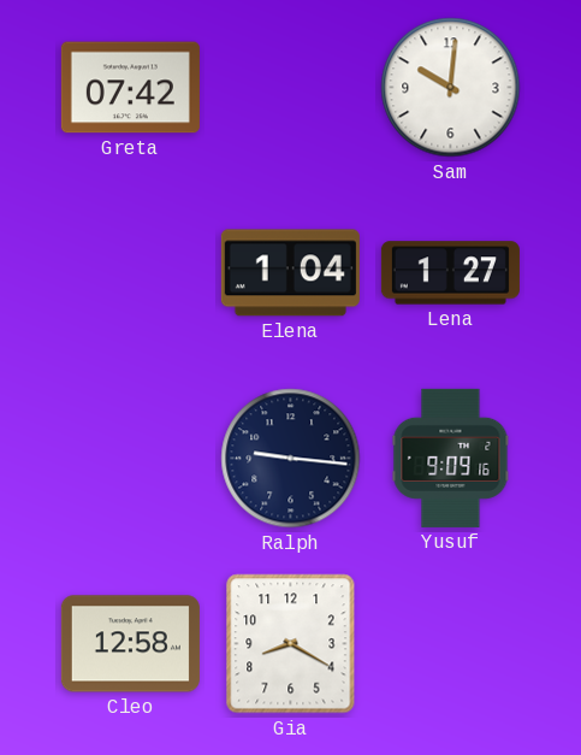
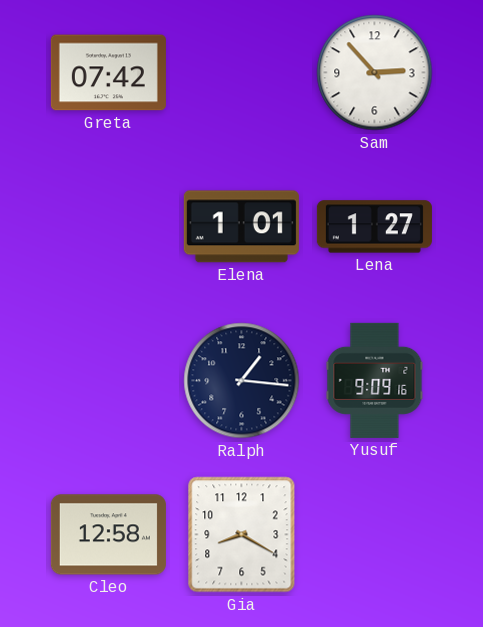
Sam: 10:01 -> 2:53
Elena: 1:04 -> 1:01
Ralph: 9:16 -> 1:16
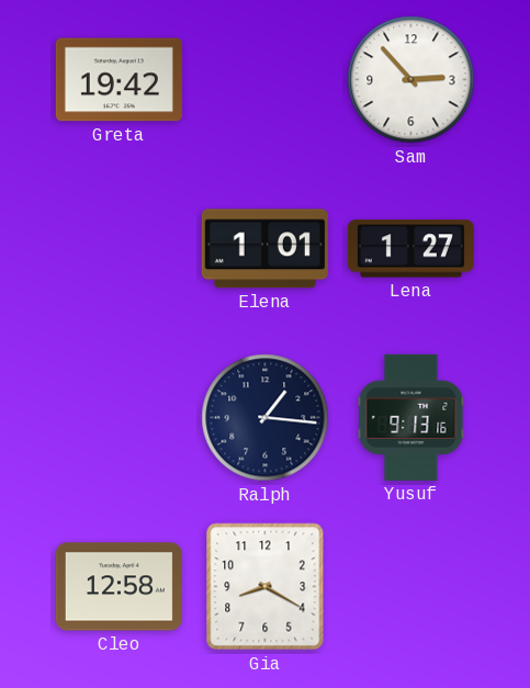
Greta: 07:42 -> 19:42
Yusuf: 9:09 -> 9:13
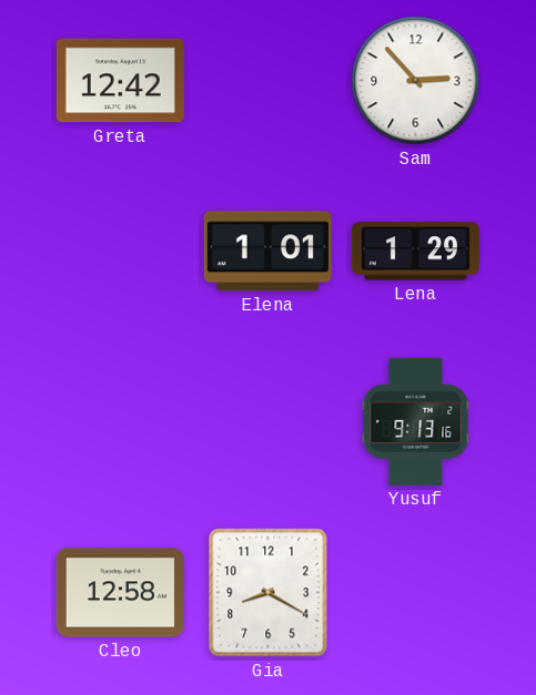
Greta: 19:42 -> 12:42
Lena: 1:27 -> 1:29
Ralph: 1:16 -> none
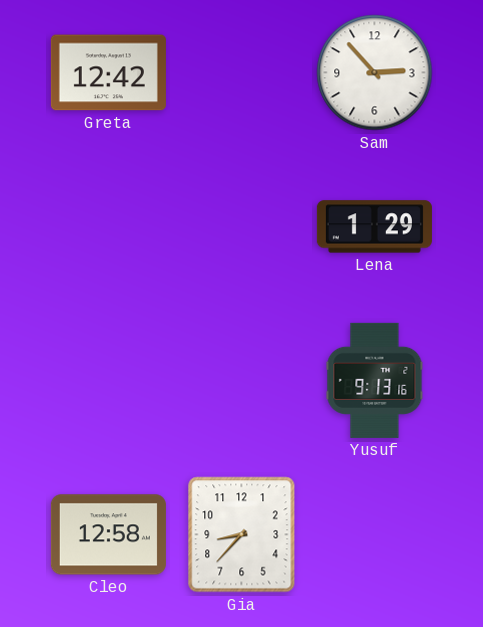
Elena: 1:01 -> none
Gia: 8:20 -> 8:37
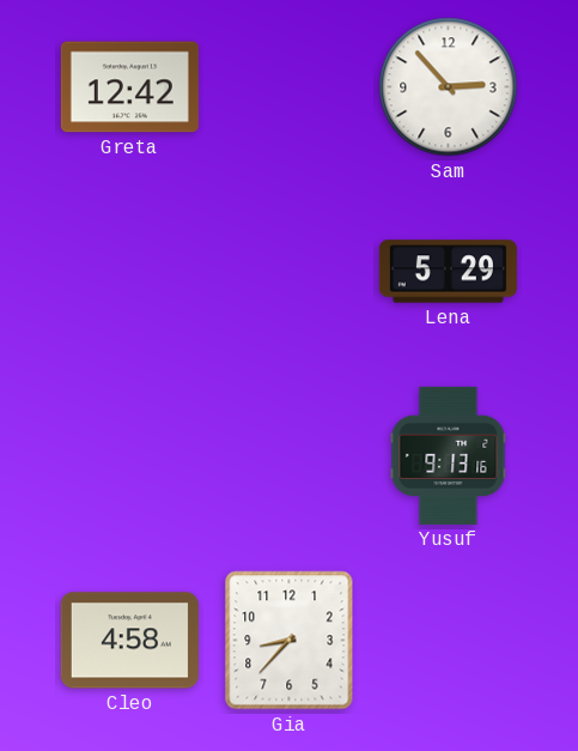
Lena: 1:29 -> 5:29
Cleo: 12:58 -> 4:58
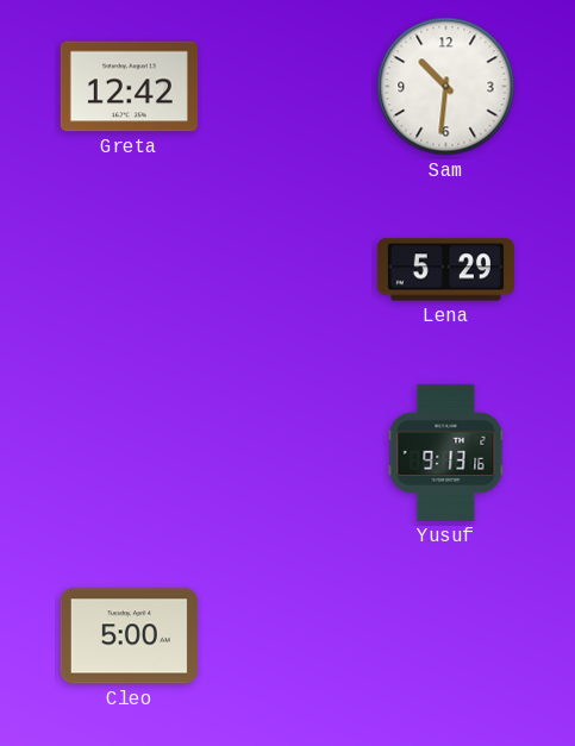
Sam: 2:53 -> 10:31
Cleo: 4:58 -> 5:00
Gia: 8:37 -> none
